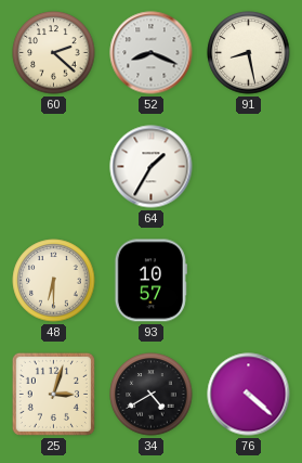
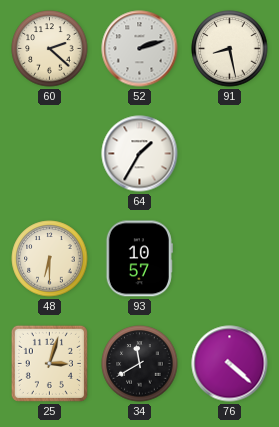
52: 8:19 -> 2:12
34: 4:40 -> 11:40
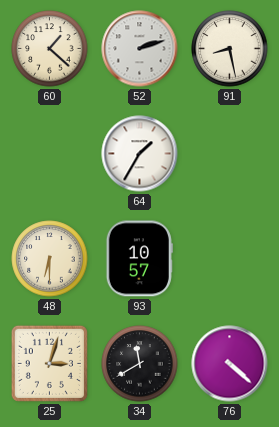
60: 2:22 -> 1:22
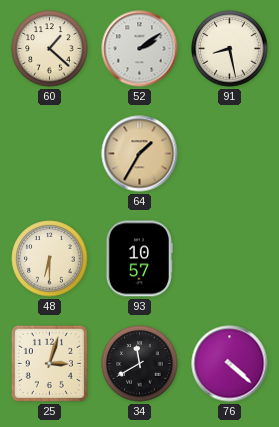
52: 2:12 -> 2:09
64 dial: white -> champagne
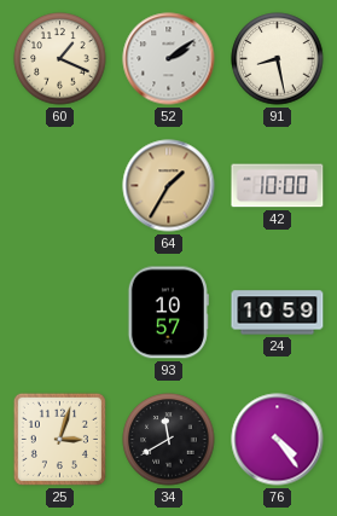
60: 1:22 -> 1:19
42: none -> 10:00
48: 6:30 -> none
24: none -> 10:59
76: 4:22 -> 4:24
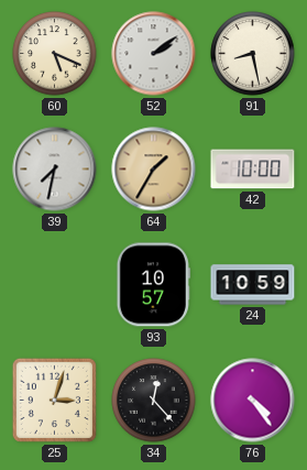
60: 1:19 -> 5:19
39: none -> 7:32
34: 11:40 -> 12:23
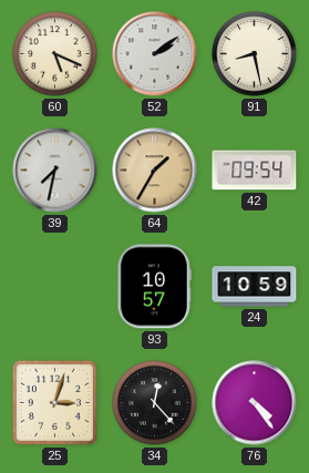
42: 10:00 -> 09:54
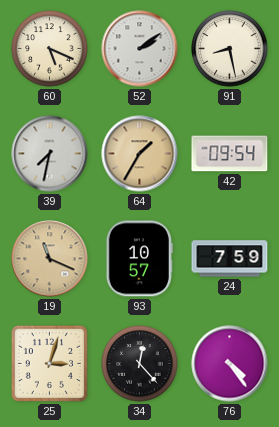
19: none -> 11:19
24: 10:59 -> 7:59
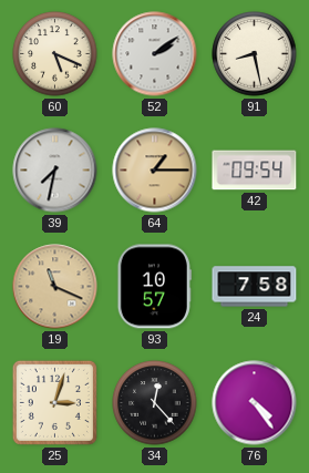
64: 1:35 -> 1:15
24: 7:59 -> 7:58
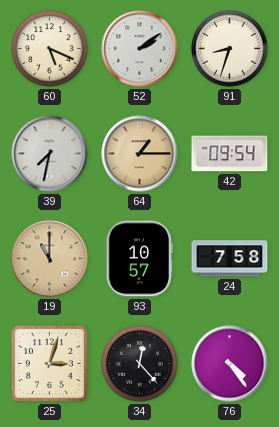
91: 8:28 -> 8:33
19: 11:19 -> 11:00
